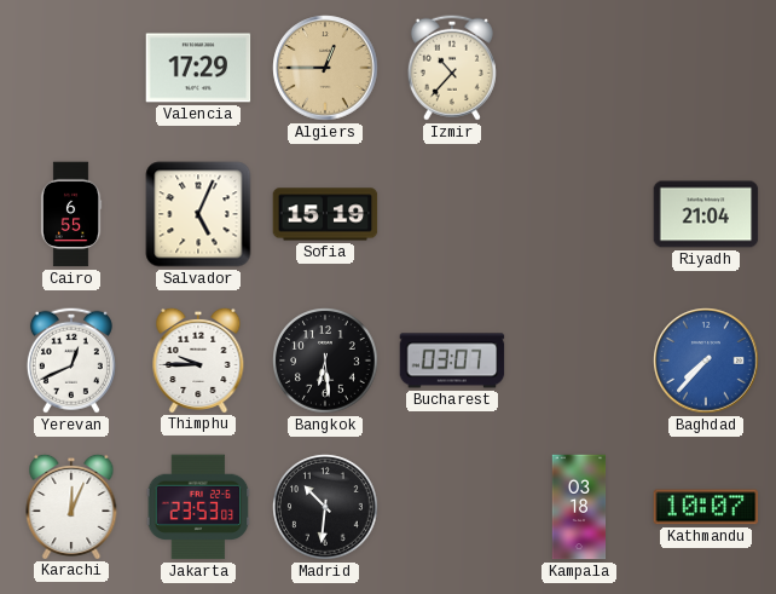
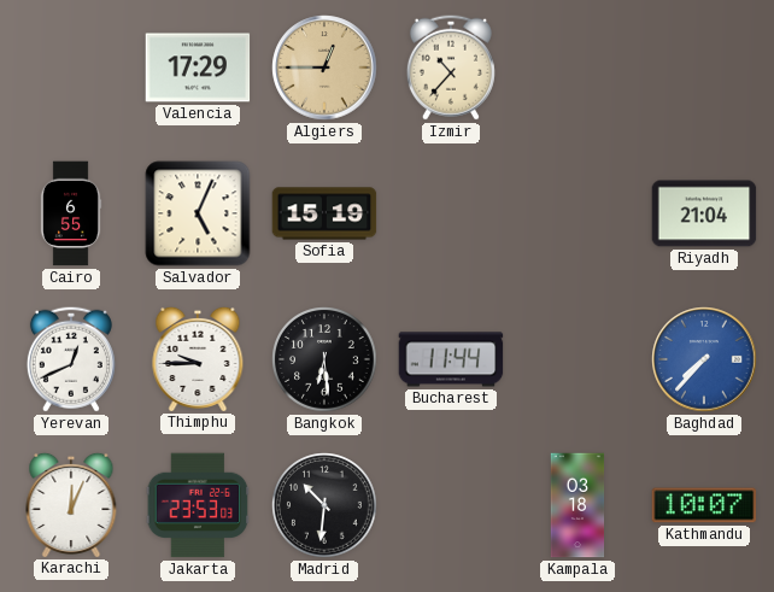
Bucharest: 03:07 -> 11:44
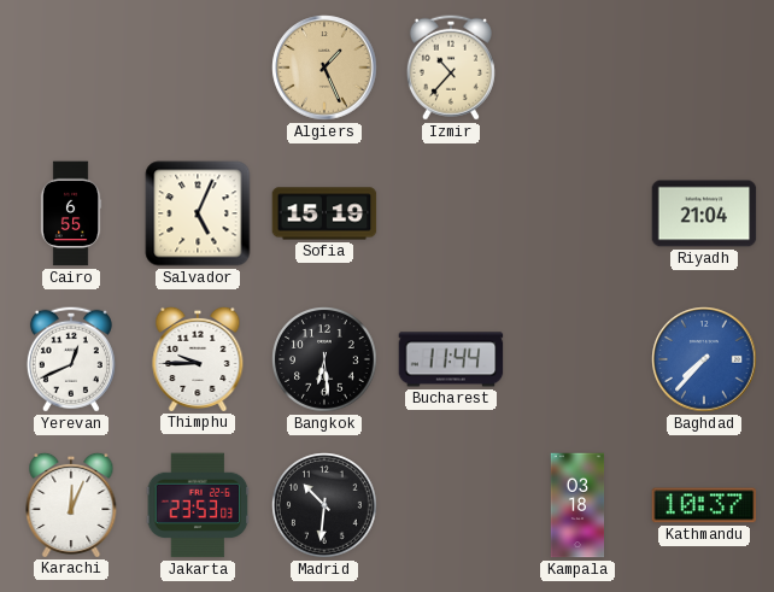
Valencia: 17:29 -> none
Algiers: 12:45 -> 1:26
Kathmandu: 10:07 -> 10:37
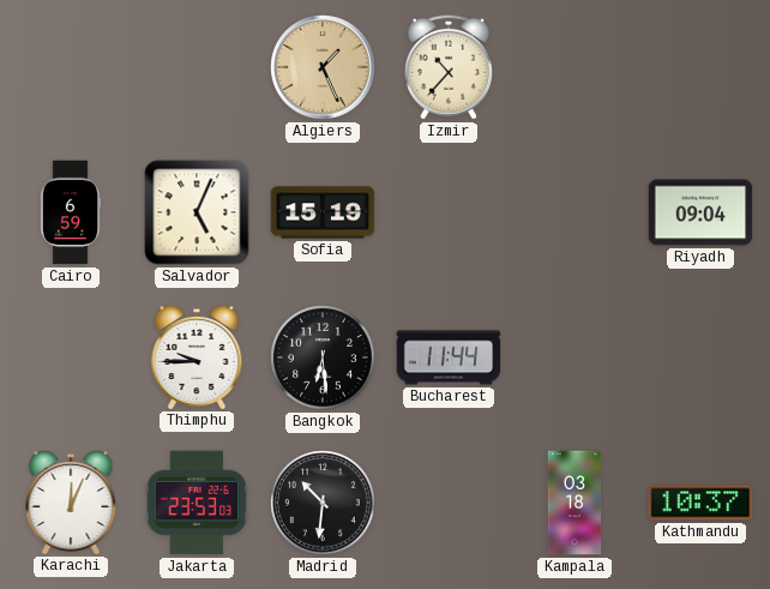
Cairo: 6:55 -> 6:59
Riyadh: 21:04 -> 09:04
Yerevan: 12:41 -> none
Baghdad: 7:37 -> none
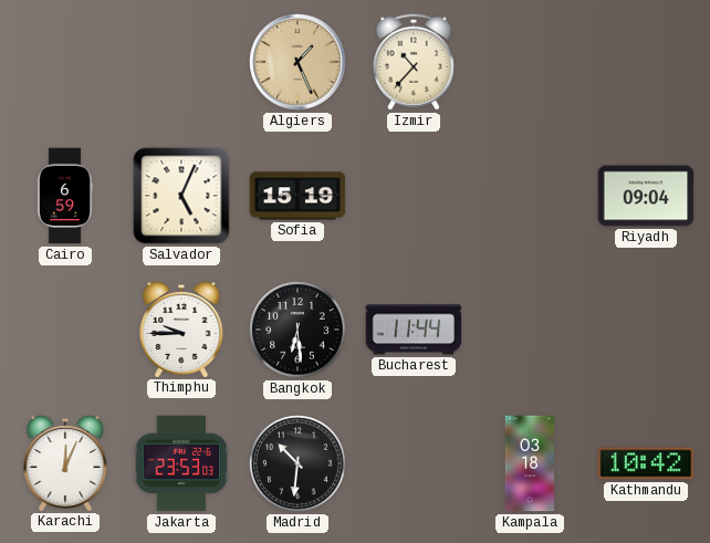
Kathmandu: 10:37 -> 10:42
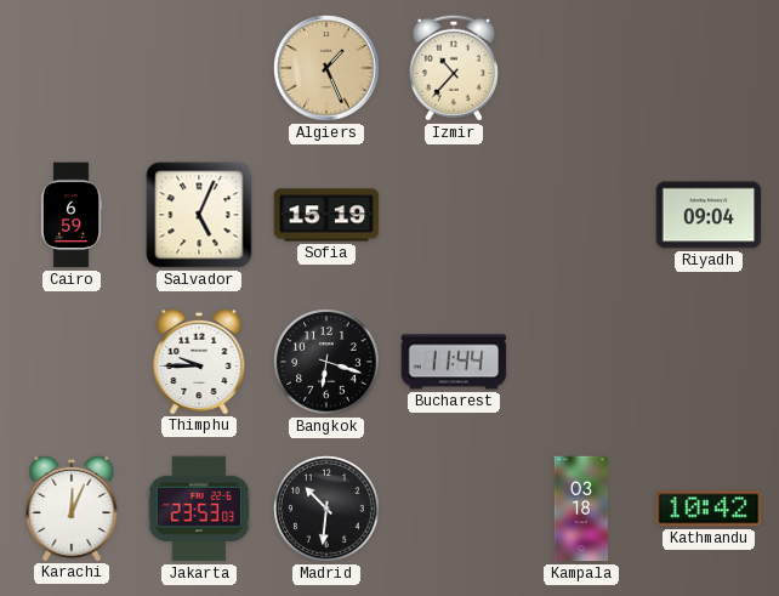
Bangkok: 6:29 -> 6:18
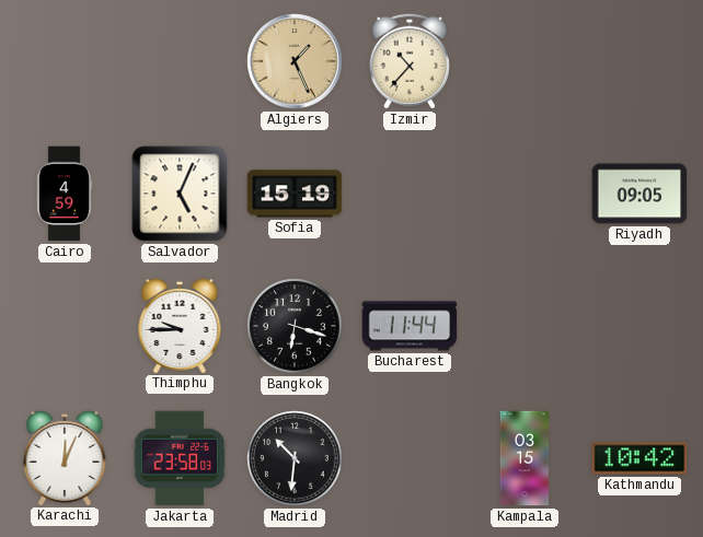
Cairo: 6:59 -> 4:59
Riyadh: 09:04 -> 09:05
Jakarta: 23:53 -> 23:58
Kampala: 03:18 -> 03:15
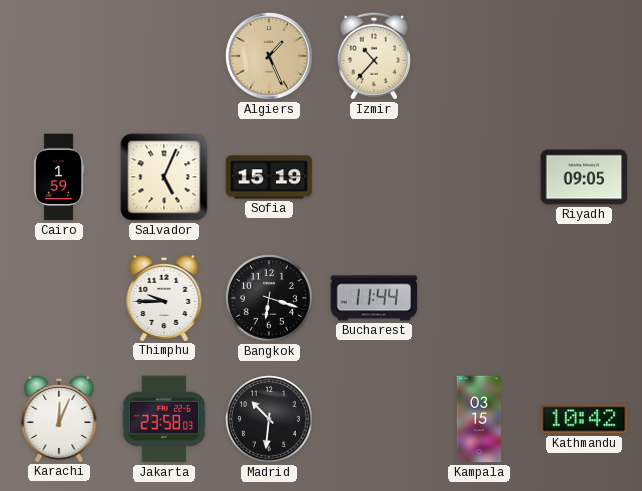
Cairo: 4:59 -> 1:59
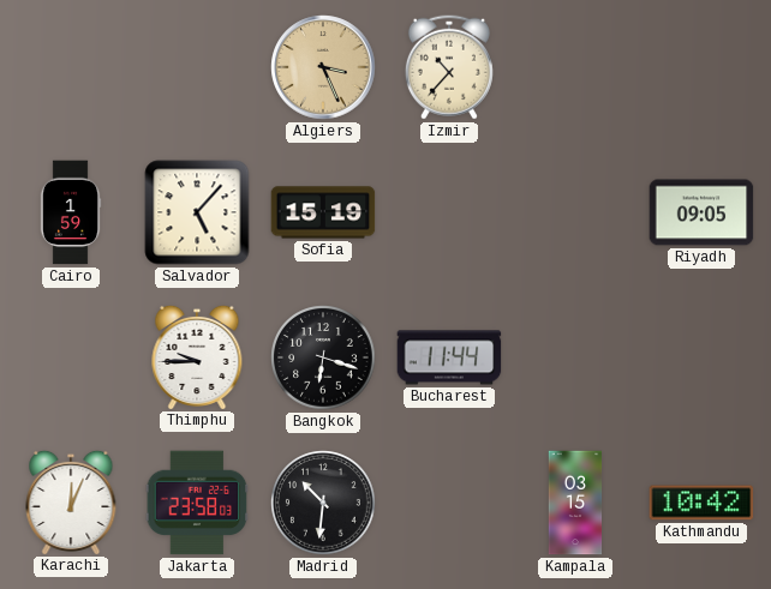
Algiers: 1:26 -> 3:26
Salvador: 5:04 -> 5:07
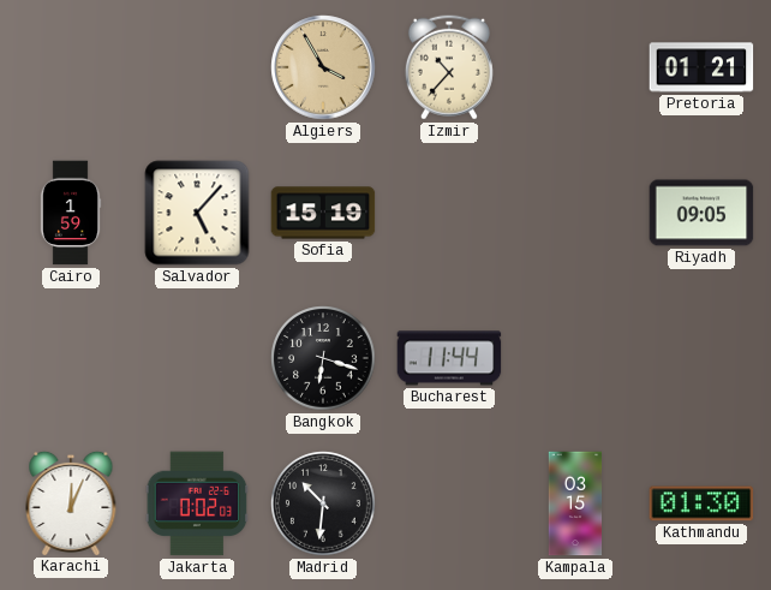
Algiers: 3:26 -> 3:55
Pretoria: none -> 01:21
Thimphu: 9:45 -> none
Jakarta: 23:58 -> 0:02
Kathmandu: 10:42 -> 01:30
